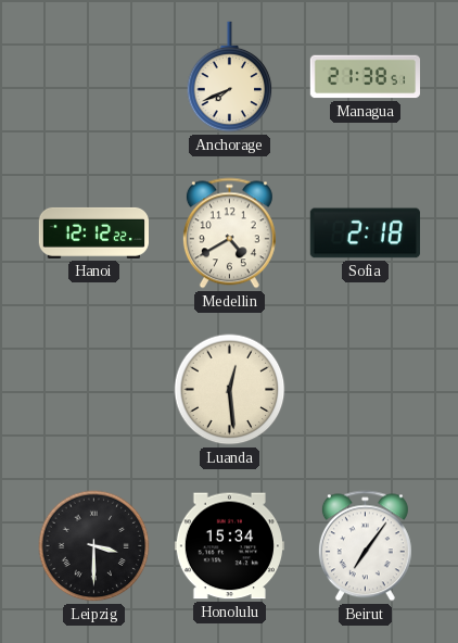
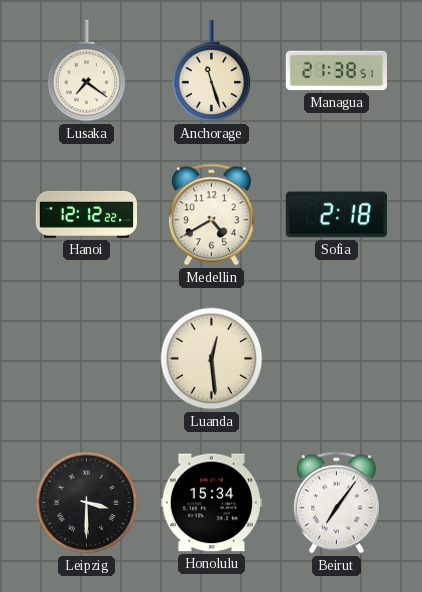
Lusaka: none -> 7:21
Anchorage: 7:41 -> 11:27
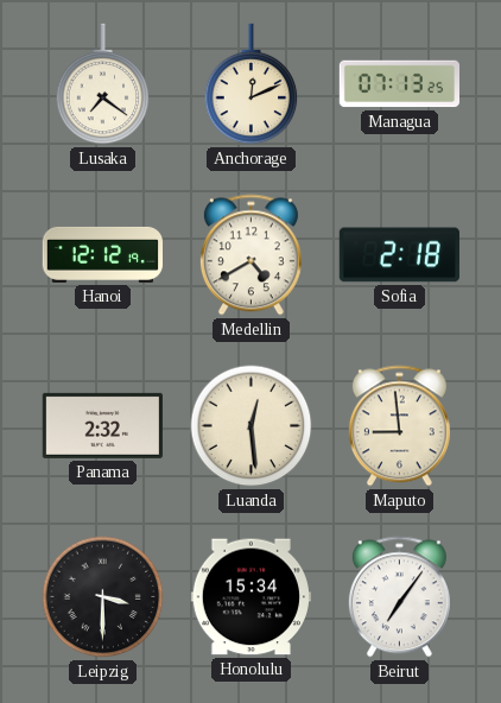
Anchorage: 11:27 -> 12:11
Managua: 21:38 -> 07:13
Hanoi: 12:12:22 -> 12:12:19
Panama: none -> 2:32
Maputo: none -> 8:59
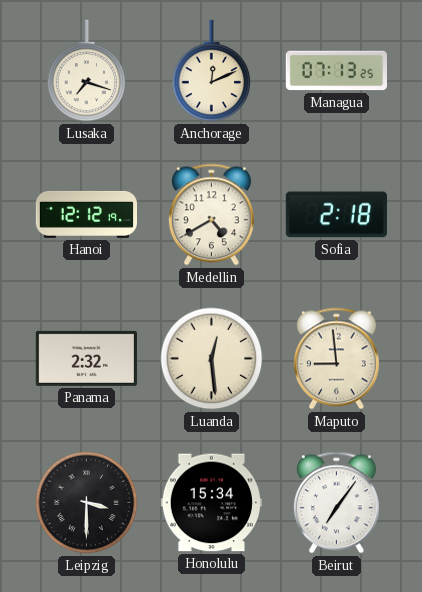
Lusaka: 7:21 -> 7:18
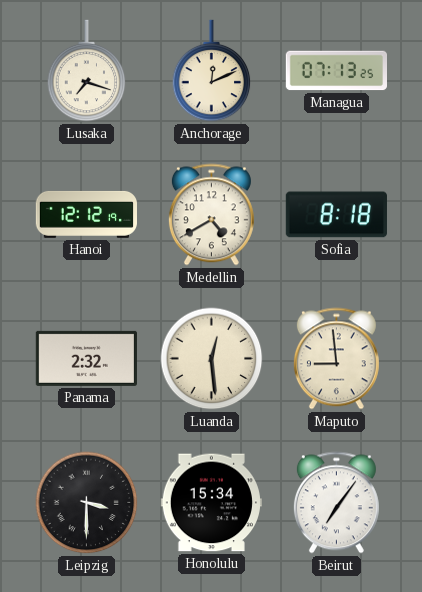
Sofia: 2:18 -> 8:18
